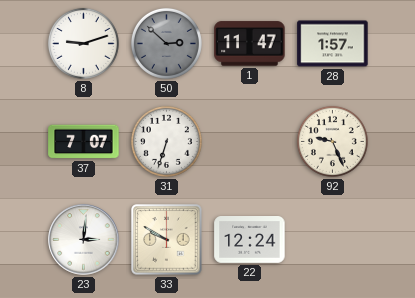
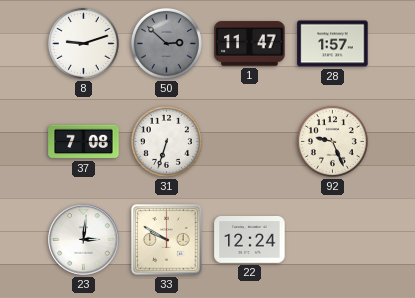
37: 7:07 -> 7:08
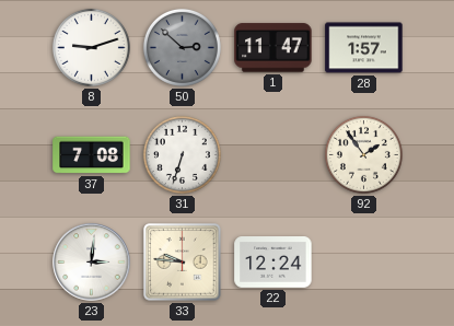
92: 9:26 -> 1:54
33: 9:50 -> 9:46
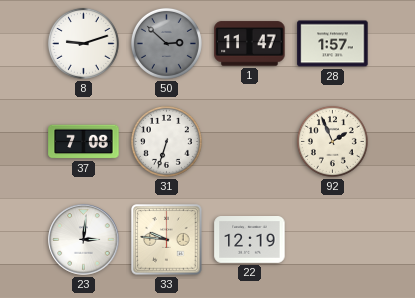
92: 1:54 -> 1:56
22: 12:24 -> 12:19
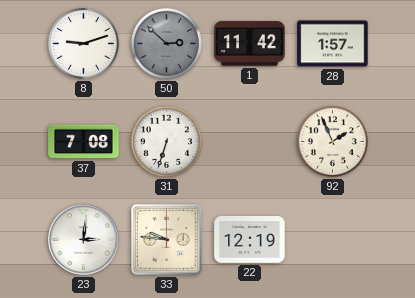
1: 11:47 -> 11:42
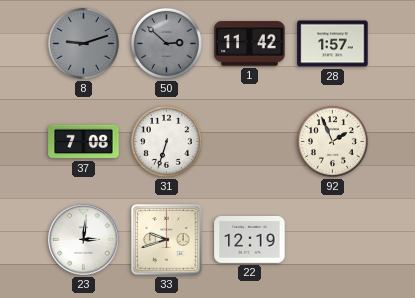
8 dial: white -> grey
33: 9:46 -> 9:42
